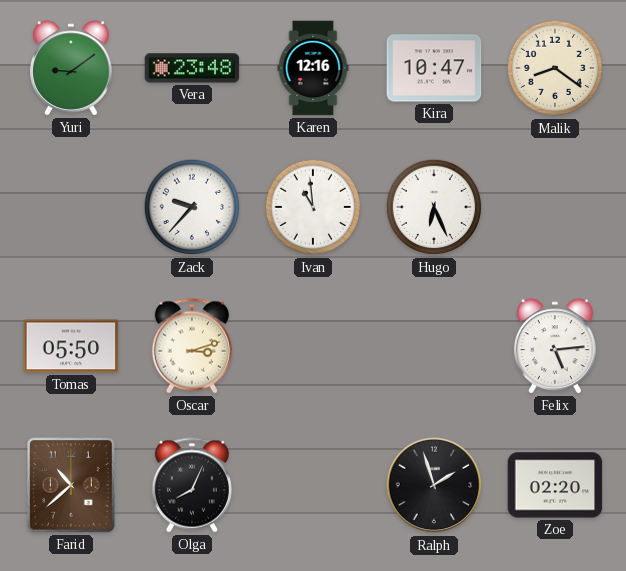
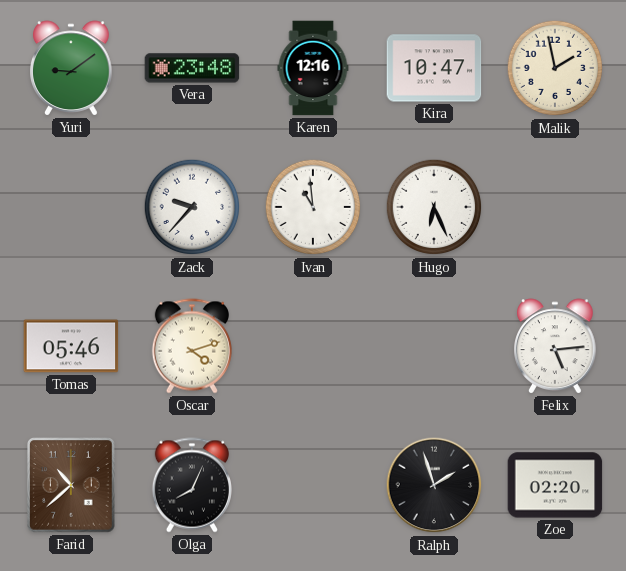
Malik: 8:21 -> 1:58
Tomas: 05:50 -> 05:46
Oscar: 3:12 -> 4:12
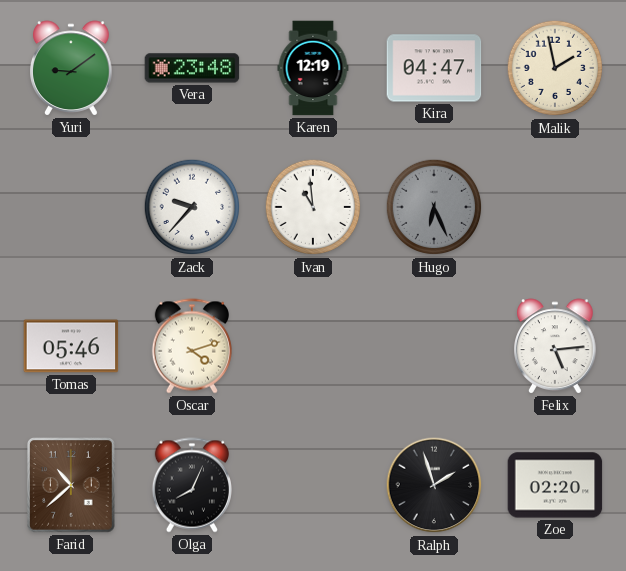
Karen: 12:16 -> 12:19
Kira: 10:47 -> 04:47
Hugo dial: white -> grey
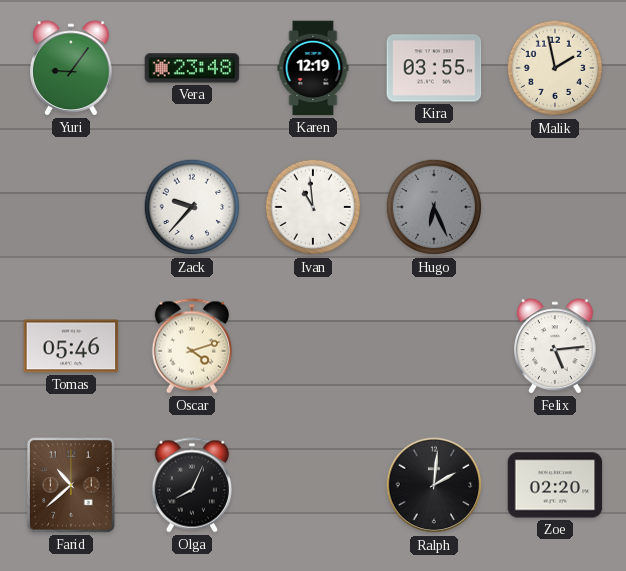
Yuri: 9:09 -> 9:06
Kira: 04:47 -> 03:55
Ralph: 1:57 -> 2:01
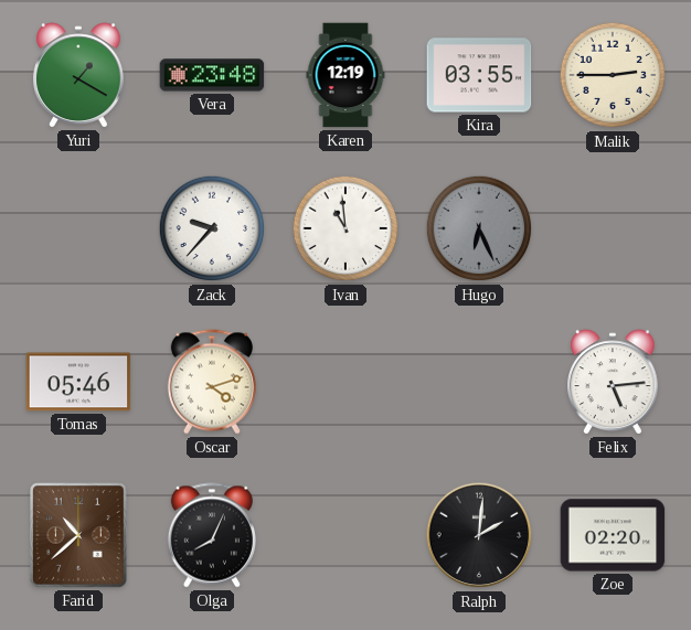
Yuri: 9:06 -> 1:20
Malik: 1:58 -> 2:45
